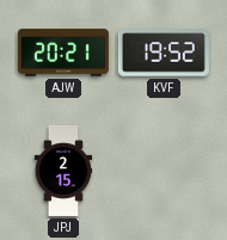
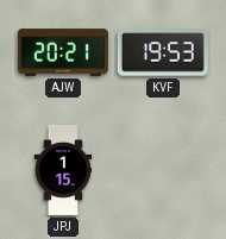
KVF: 19:52 -> 19:53
JPJ: 2:15 -> 1:15
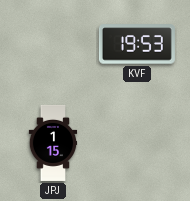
AJW: 20:21 -> none
